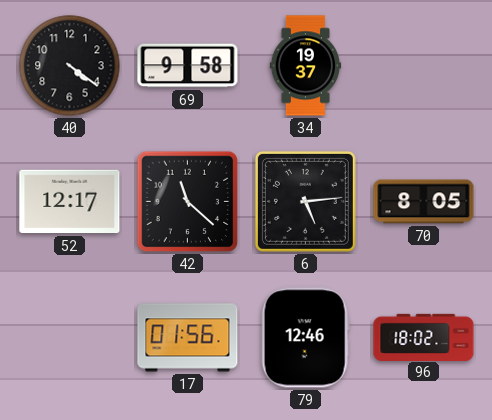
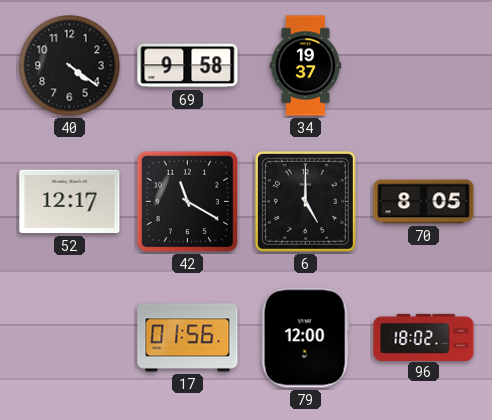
42: 11:22 -> 11:20
6: 5:14 -> 5:00
79: 12:46 -> 12:00
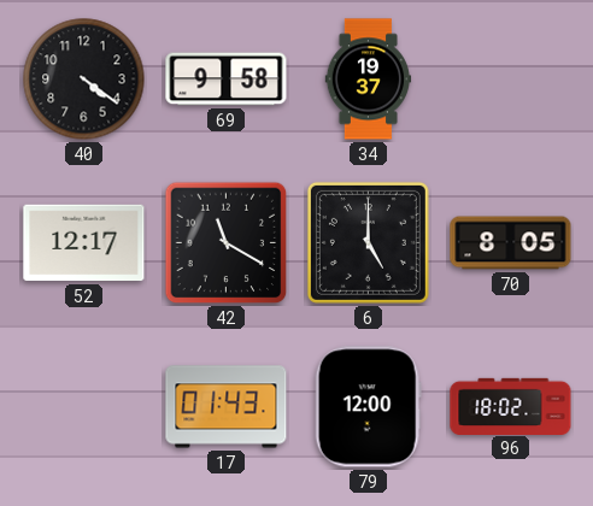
17: 01:56 -> 01:43
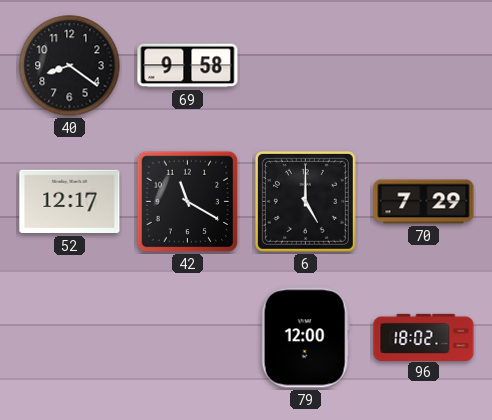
40: 4:21 -> 8:21
34: 19:37 -> none
70: 8:05 -> 7:29
17: 01:43 -> none
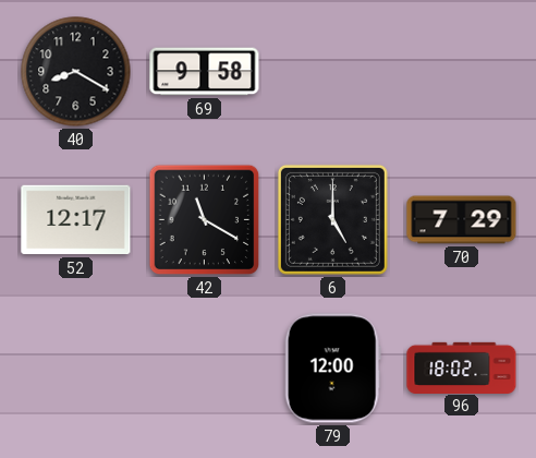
40: 8:21 -> 8:20
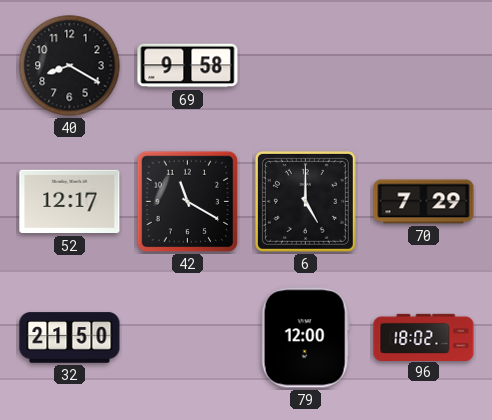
32: none -> 21:50
